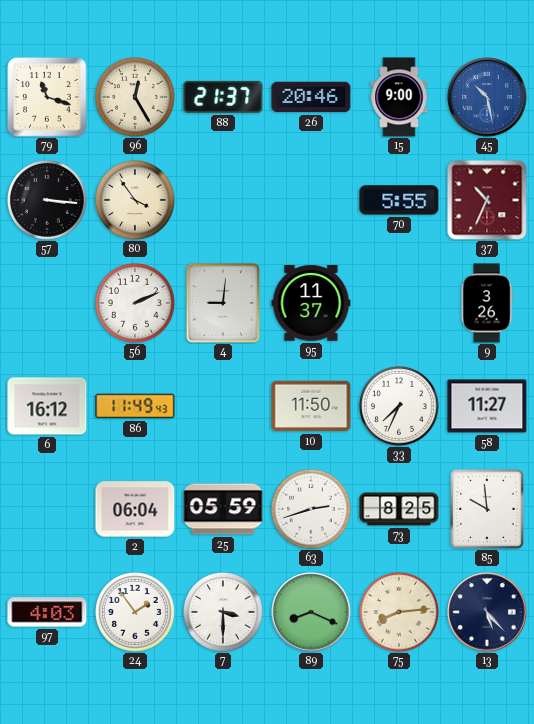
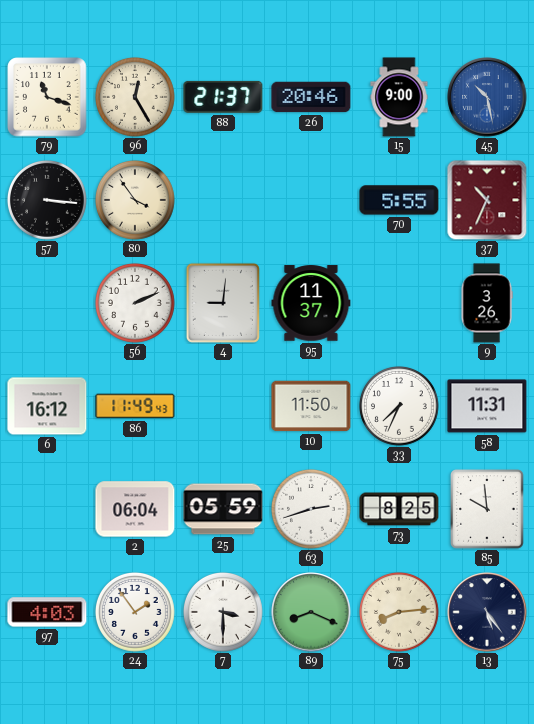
58: 11:27 -> 11:31
13: 5:23 -> 5:24
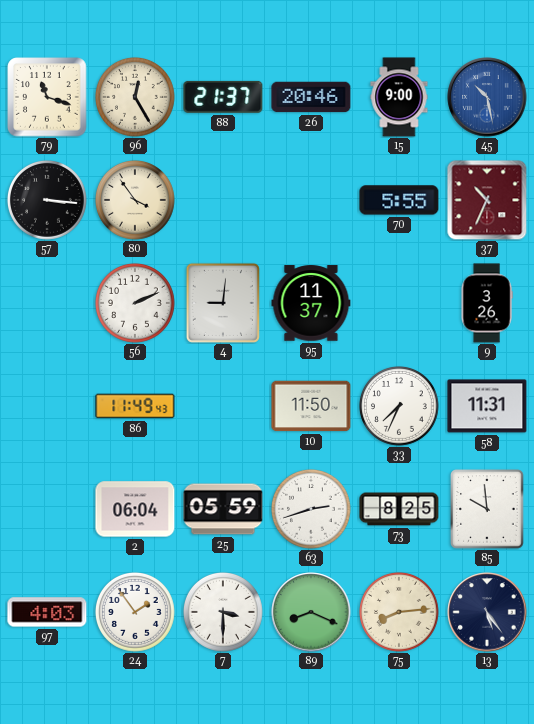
6: 16:12 -> none
